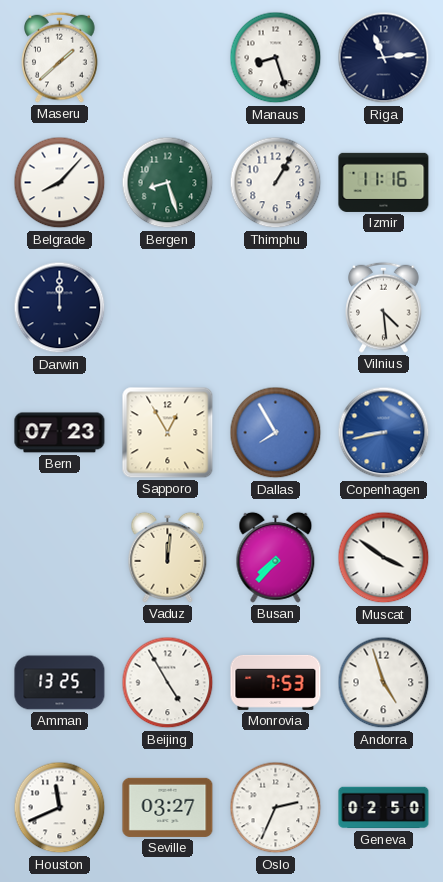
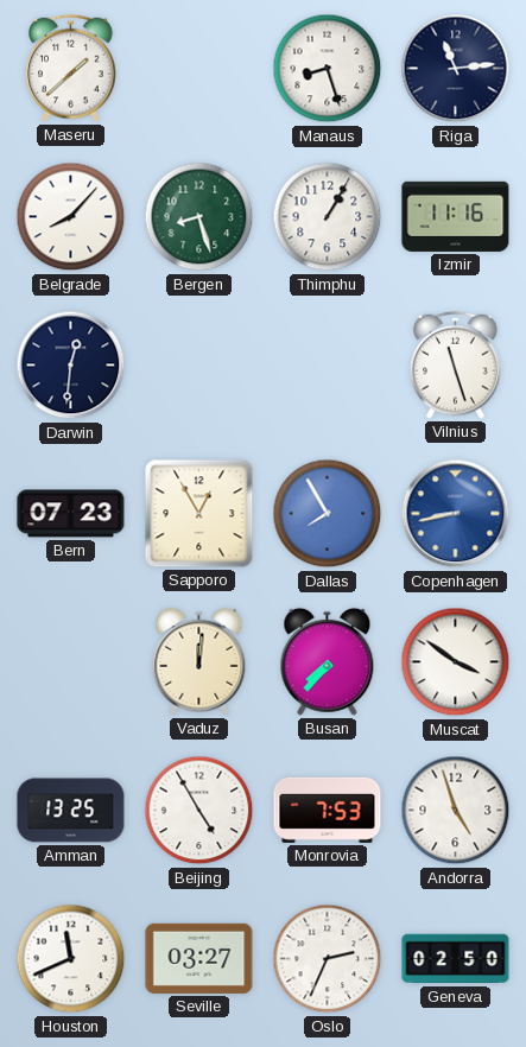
Darwin: 12:00 -> 12:31
Vilnius: 4:29 -> 11:27
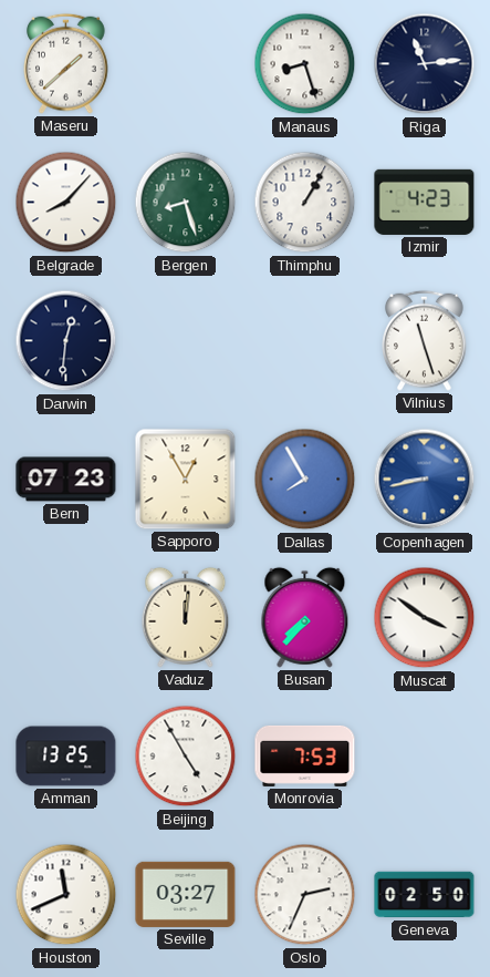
Izmir: 11:16 -> 4:23
Andorra: 4:57 -> none
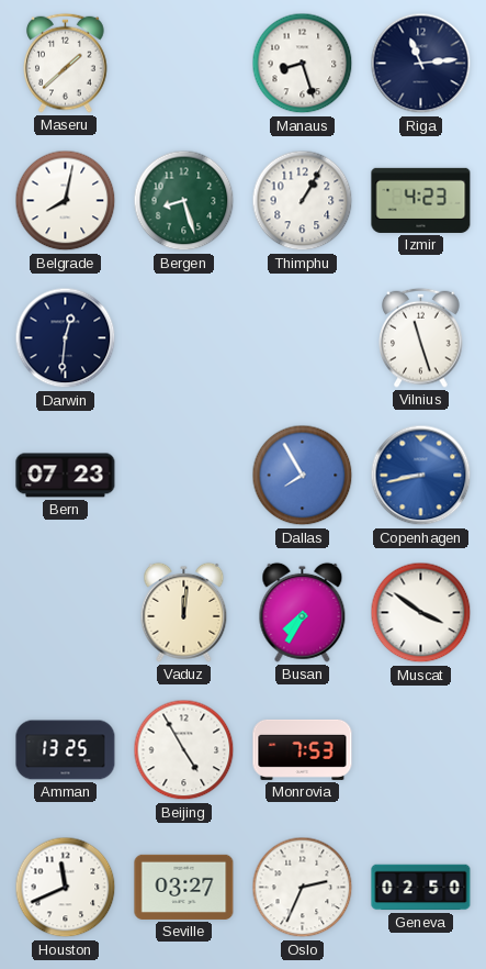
Belgrade: 8:07 -> 8:02
Sapporo: 12:55 -> none
Busan: 7:37 -> 7:35
